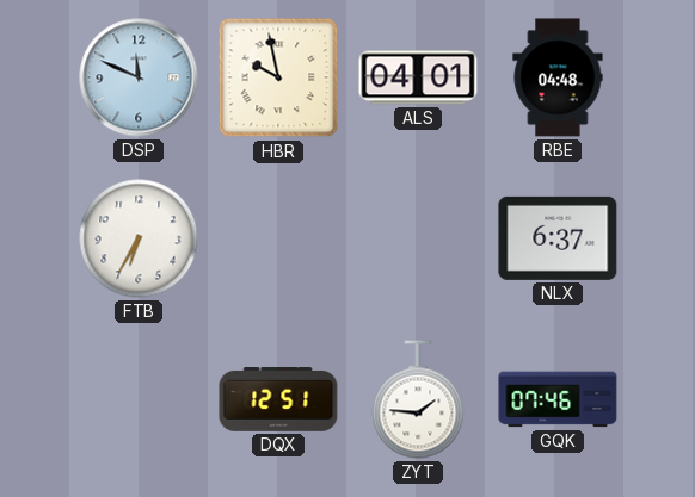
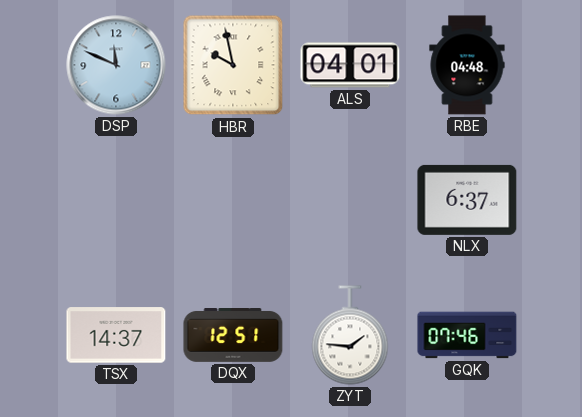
FTB: 6:35 -> none
TSX: none -> 14:37
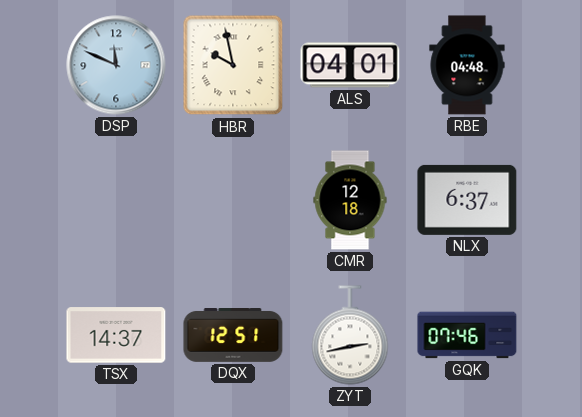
CMR: none -> 12:18
ZYT: 1:46 -> 2:43
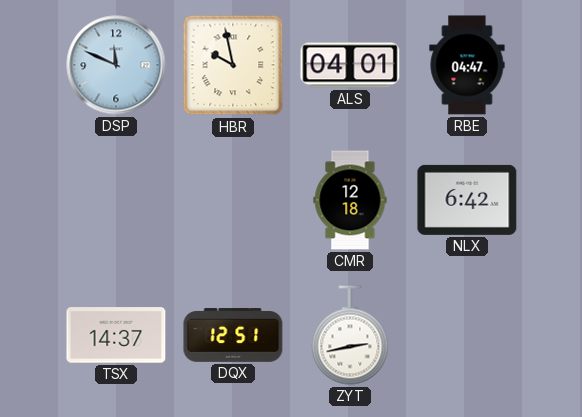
RBE: 04:48 -> 04:47
NLX: 6:37 -> 6:42
GQK: 07:46 -> none
